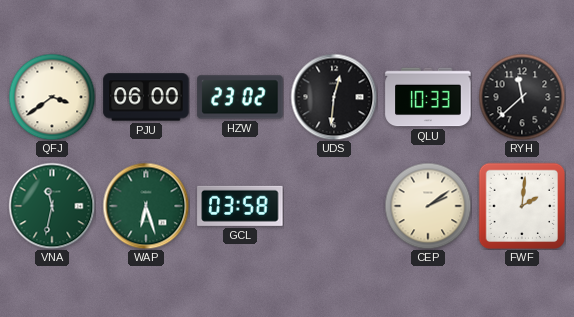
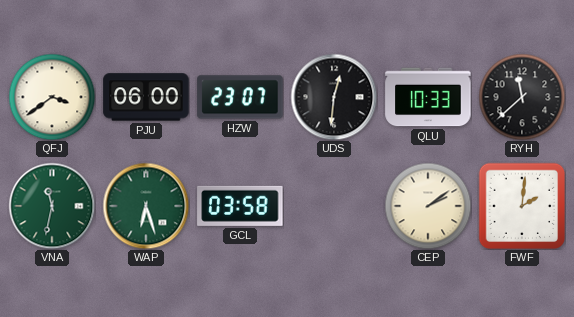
HZW: 23:02 -> 23:07
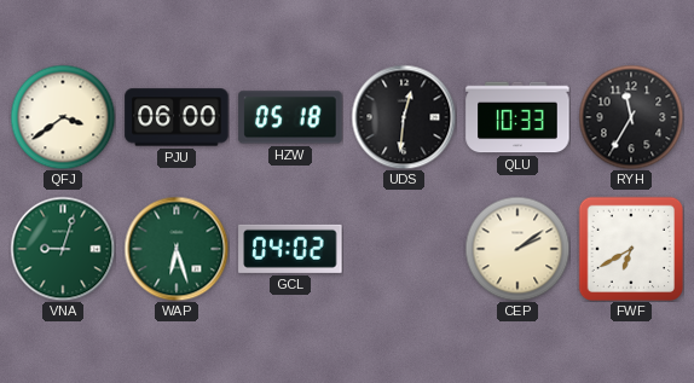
HZW: 23:07 -> 05:18
RYH: 11:38 -> 11:35
VNA: 11:32 -> 9:03
GCL: 03:58 -> 04:02
FWF: 2:01 -> 6:40
